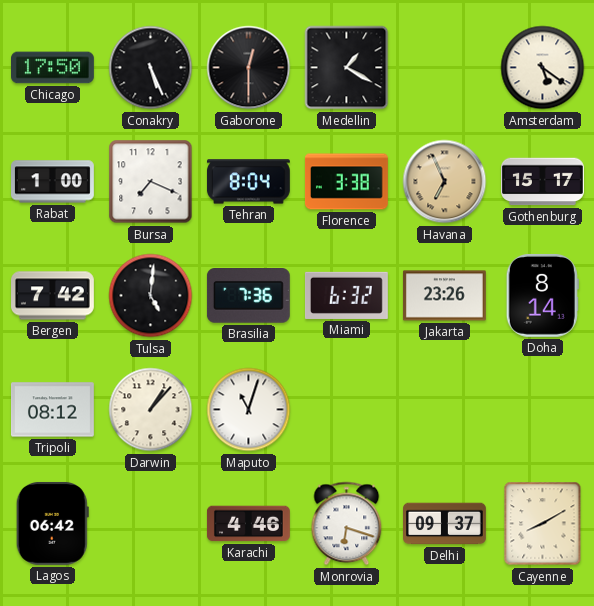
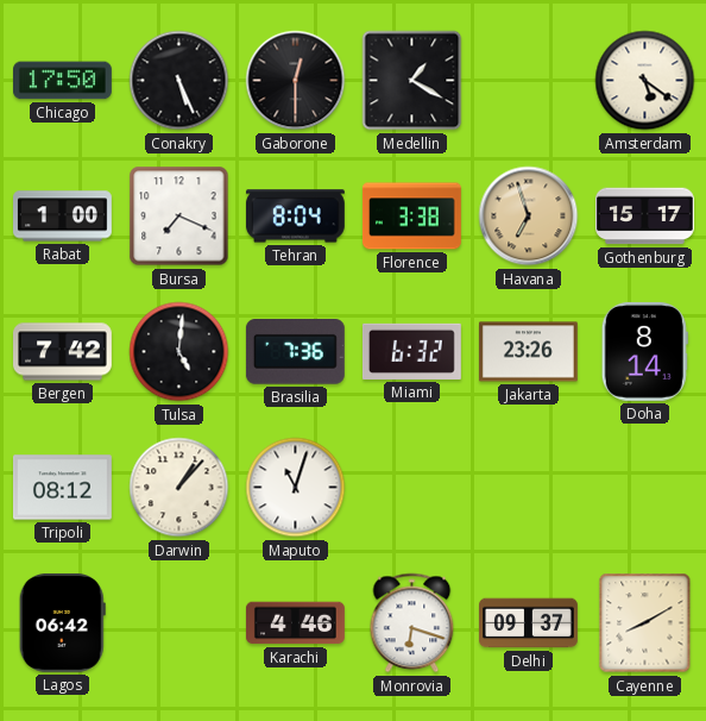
Havana: 6:56 -> 6:57
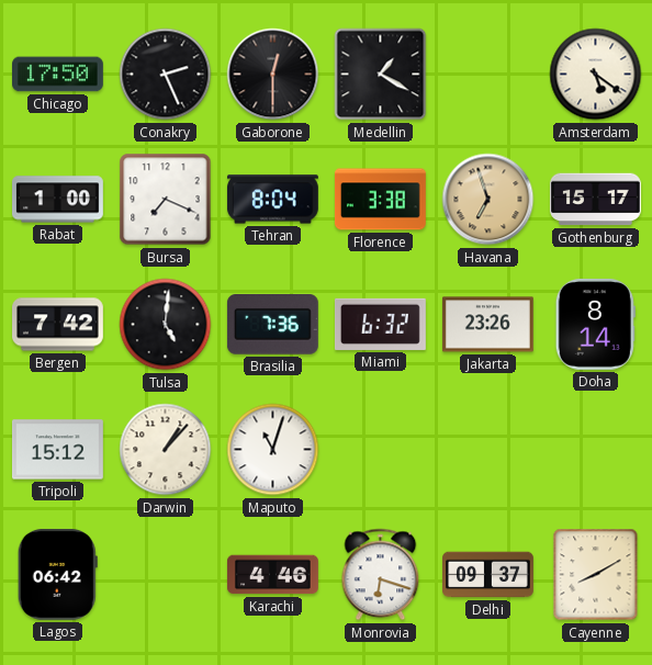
Conakry: 5:26 -> 2:26
Tripoli: 08:12 -> 15:12
